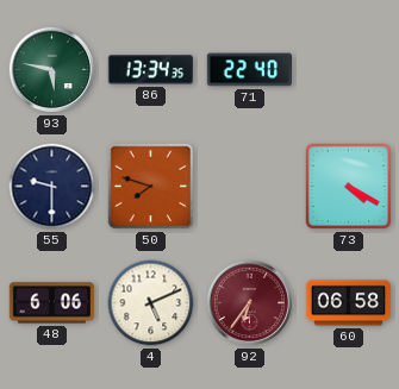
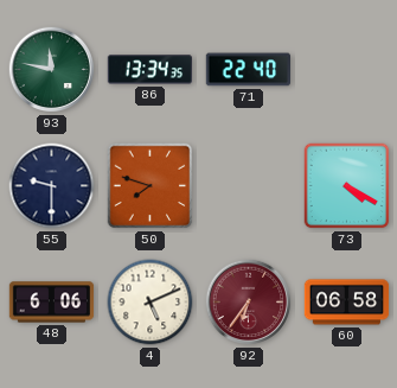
93: 5:47 -> 11:47
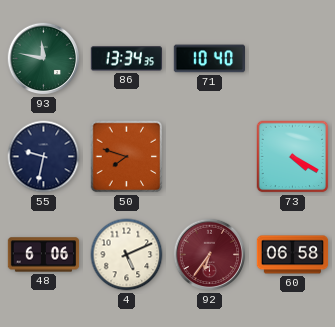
71: 22:40 -> 10:40
55: 9:30 -> 9:32
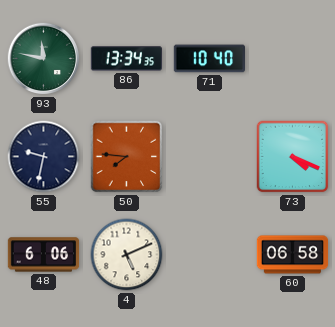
50: 7:48 -> 7:46
73: 4:20 -> 4:19
92: 6:36 -> none
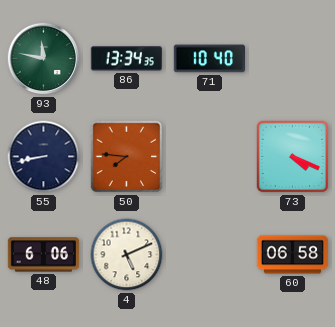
55: 9:32 -> 8:43
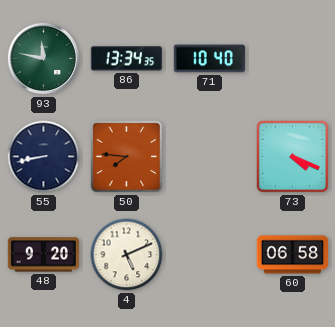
48: 6:06 -> 9:20
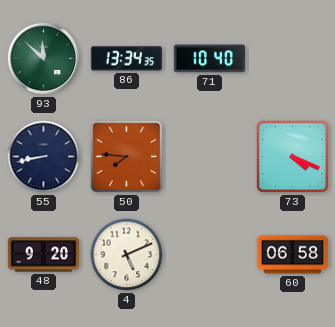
93: 11:47 -> 11:52
